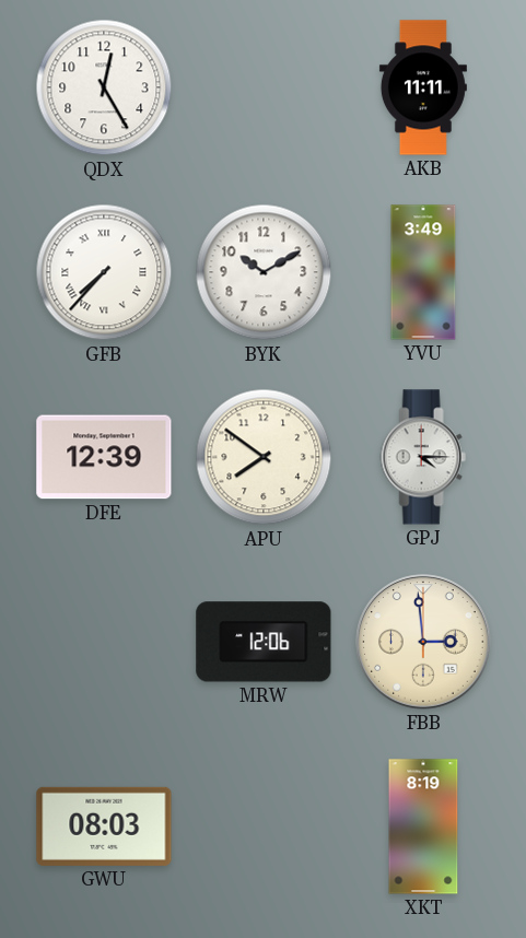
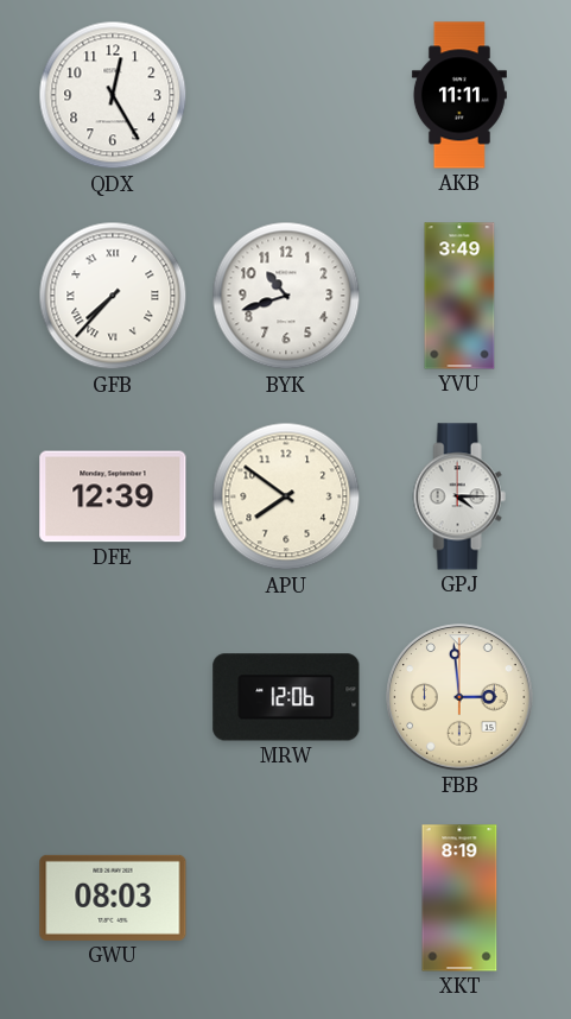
BYK: 10:10 -> 10:42
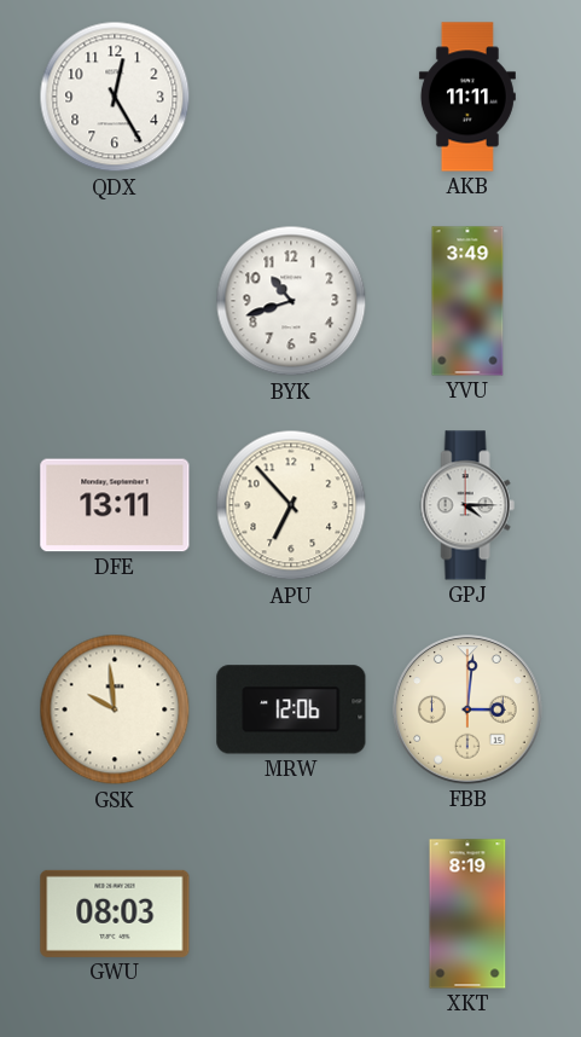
GFB: 7:37 -> none
DFE: 12:39 -> 13:11
APU: 7:51 -> 6:53
GSK: none -> 9:59
FBB: 2:59 -> 3:01
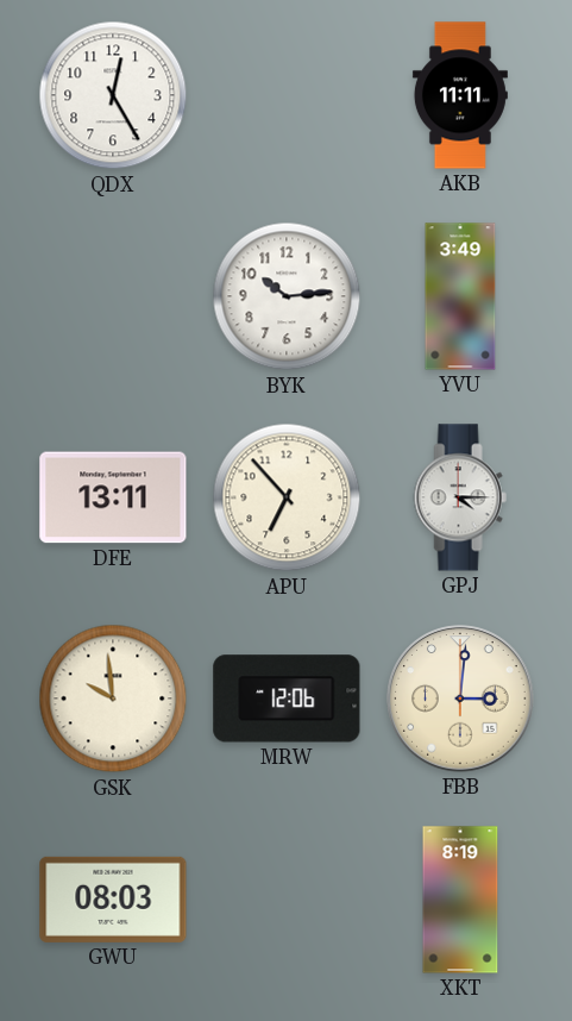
BYK: 10:42 -> 10:14
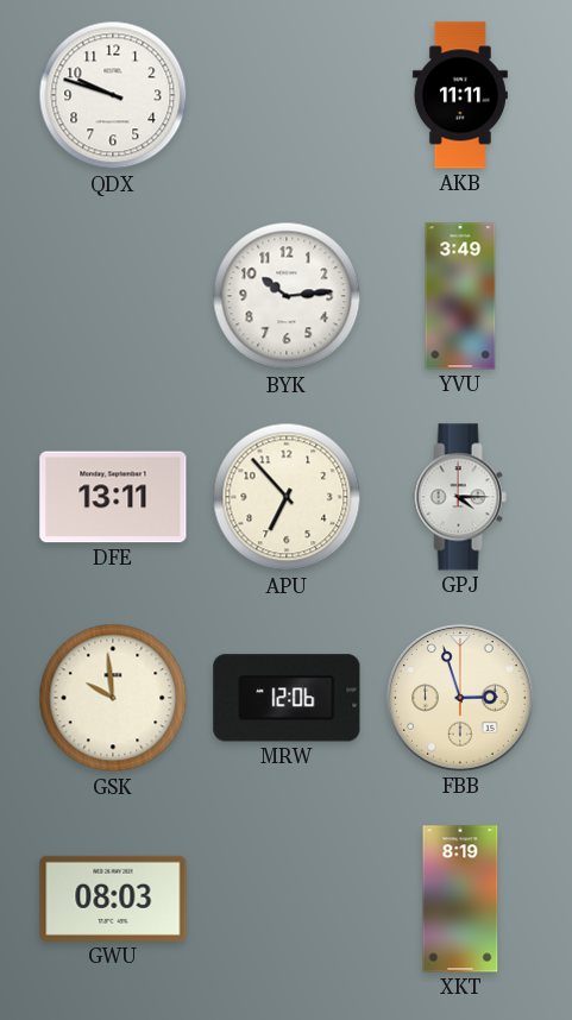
QDX: 12:25 -> 9:48
FBB: 3:01 -> 2:57
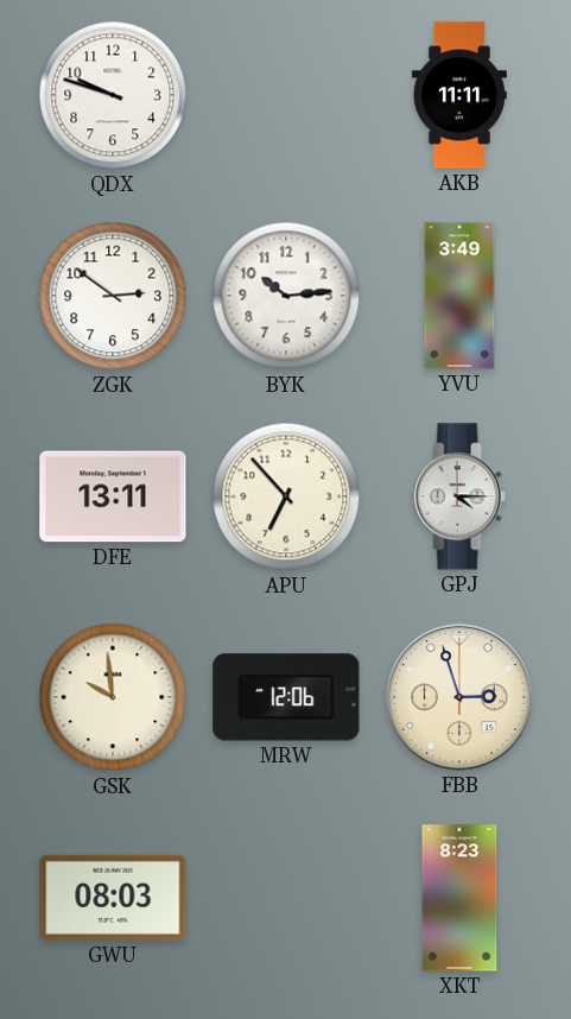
ZGK: none -> 2:51
XKT: 8:19 -> 8:23
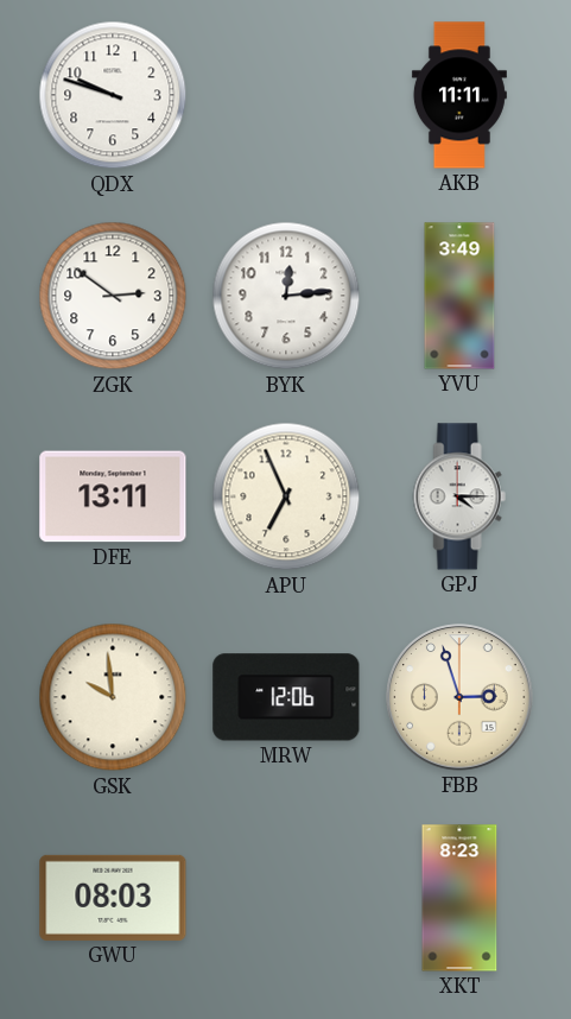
BYK: 10:14 -> 12:14
APU: 6:53 -> 6:56
